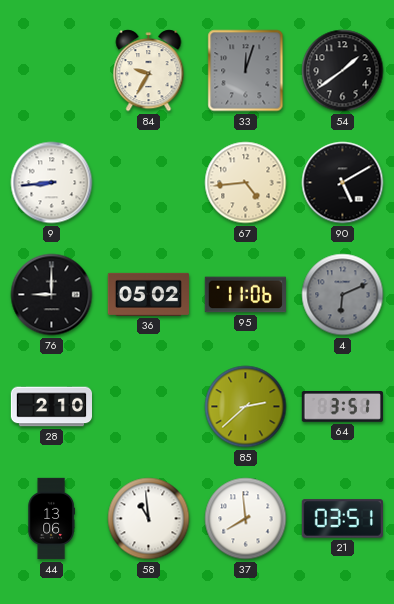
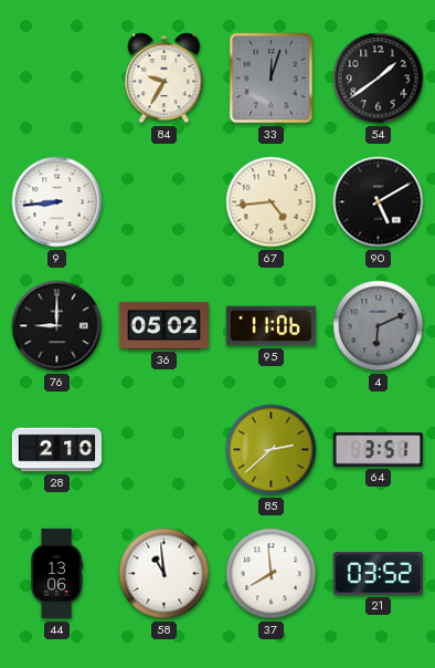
21: 03:51 -> 03:52
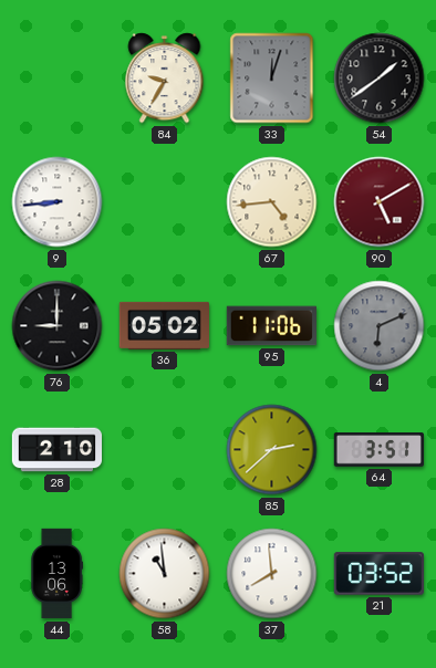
90 dial: black -> burgundy
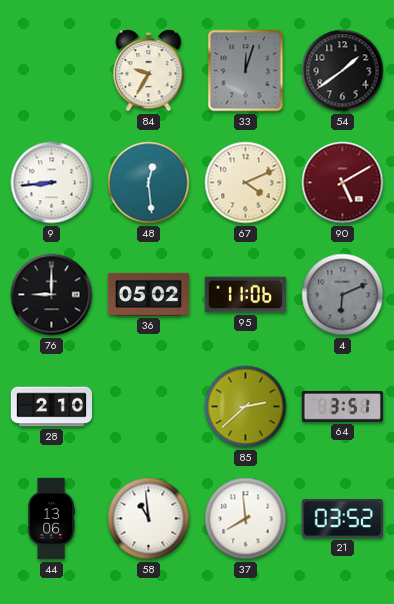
48: none -> 12:29
67: 4:44 -> 4:11
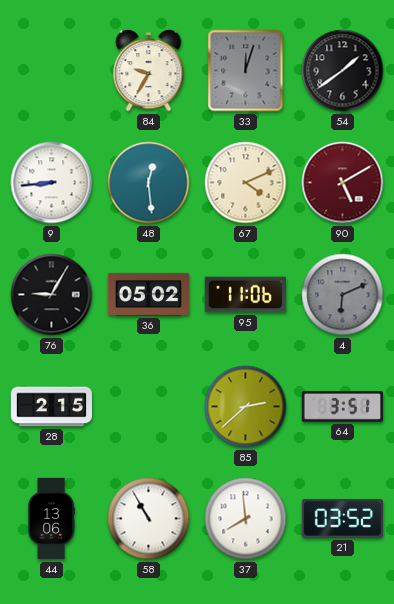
76: 9:00 -> 9:05
28: 2:10 -> 2:15
58: 10:59 -> 10:55
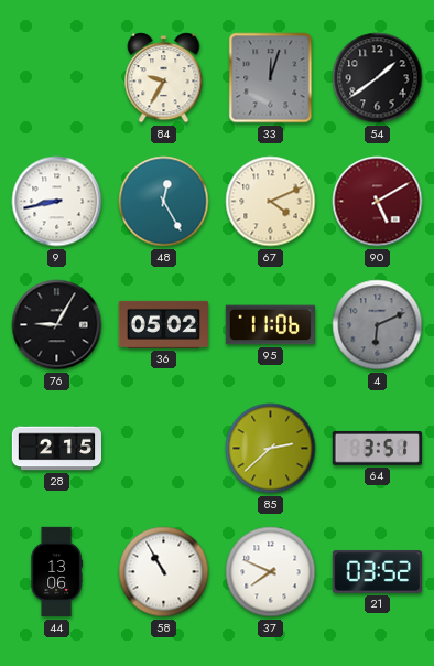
9: 8:44 -> 8:43
48: 12:29 -> 12:25
37: 7:59 -> 7:49
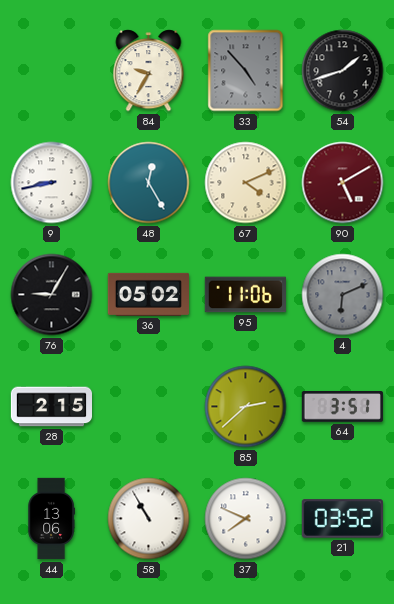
33: 12:03 -> 4:53
54: 1:39 -> 1:42
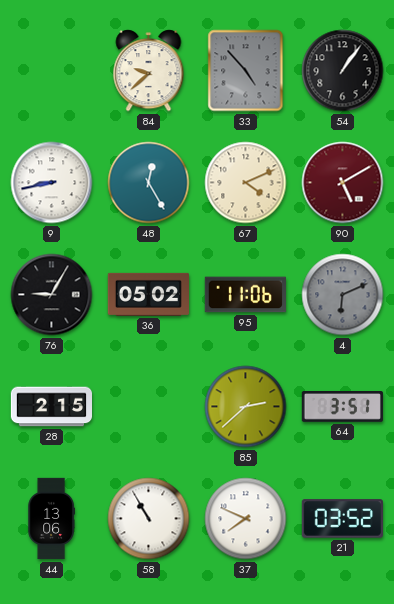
84: 9:35 -> 9:38
54: 1:42 -> 1:06
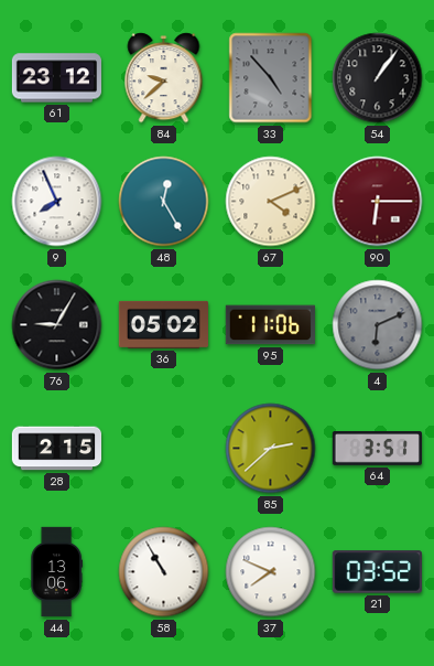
61: none -> 23:12
9: 8:43 -> 7:56
90: 5:10 -> 6:15
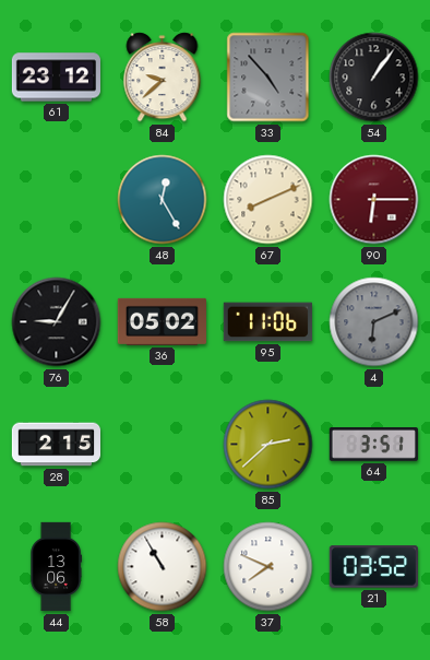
9: 7:56 -> none
67: 4:11 -> 8:11
